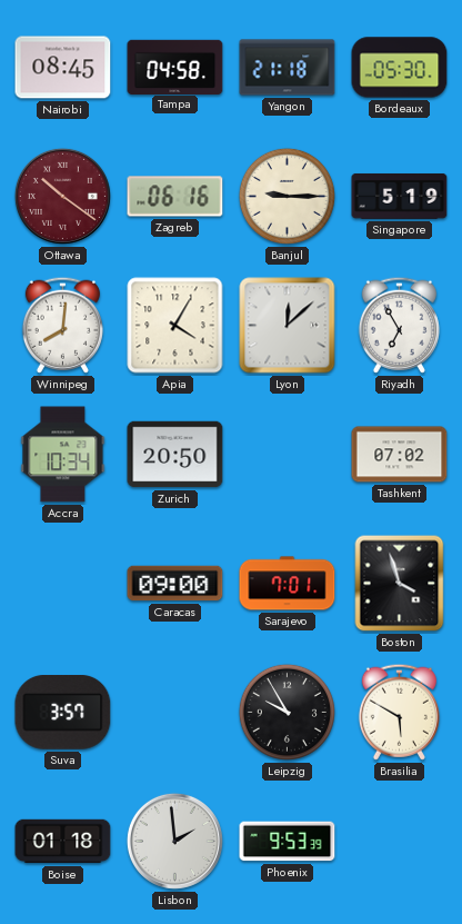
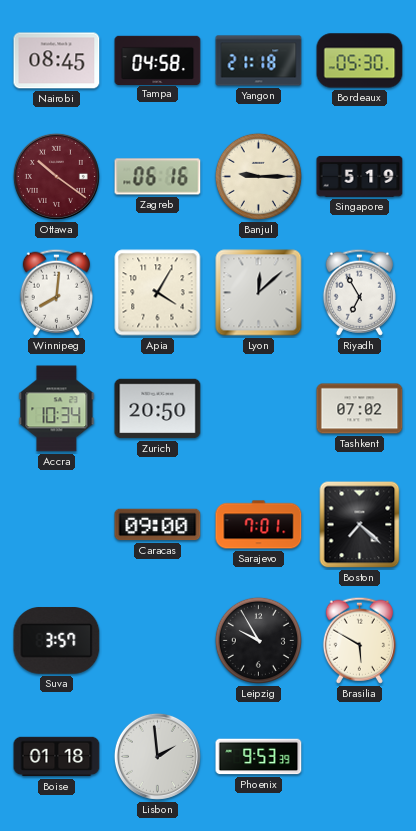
Boston: 3:57 -> 7:22
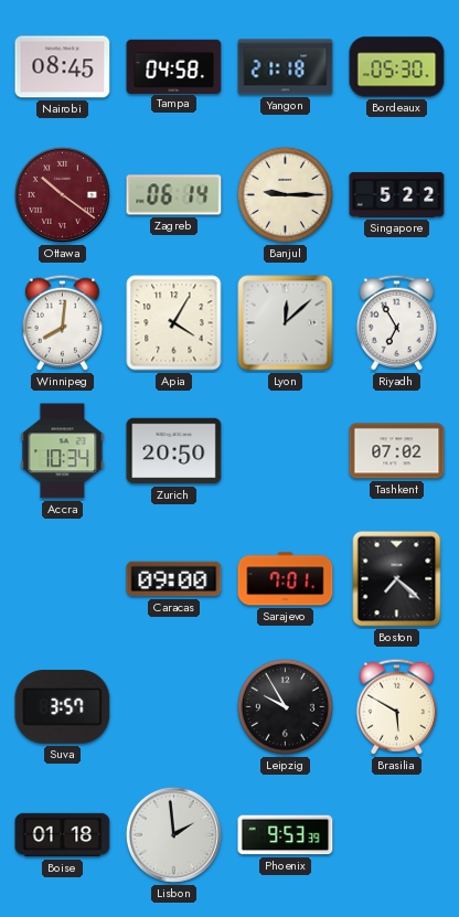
Zagreb: 06:16 -> 06:14
Singapore: 5:19 -> 5:22
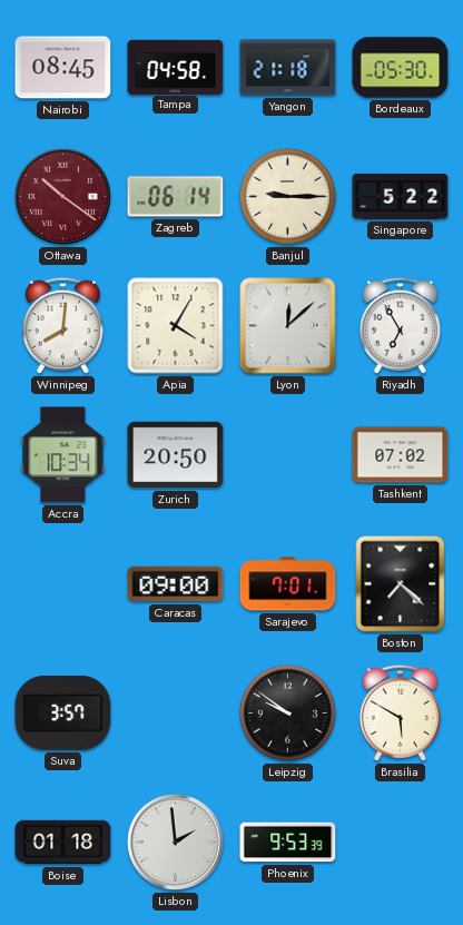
Leipzig: 9:55 -> 9:51
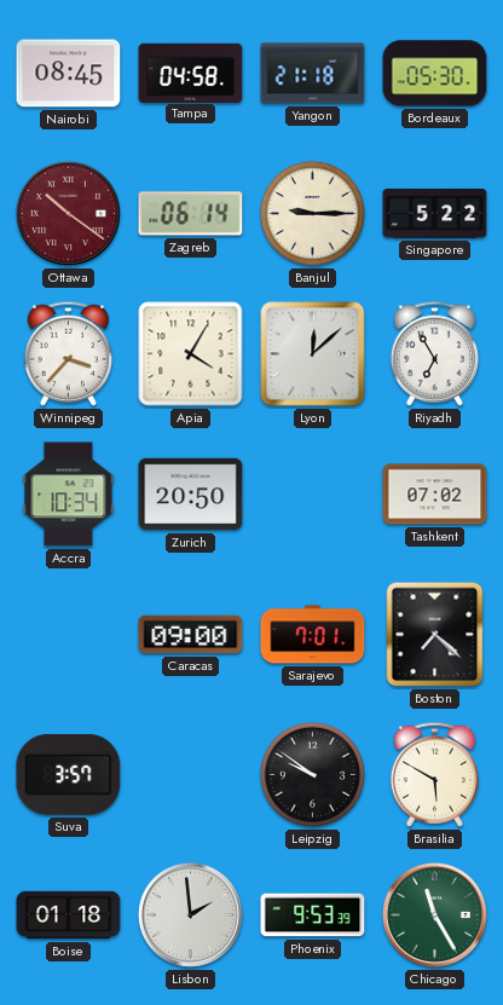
Winnipeg: 8:01 -> 3:37
Chicago: none -> 11:25
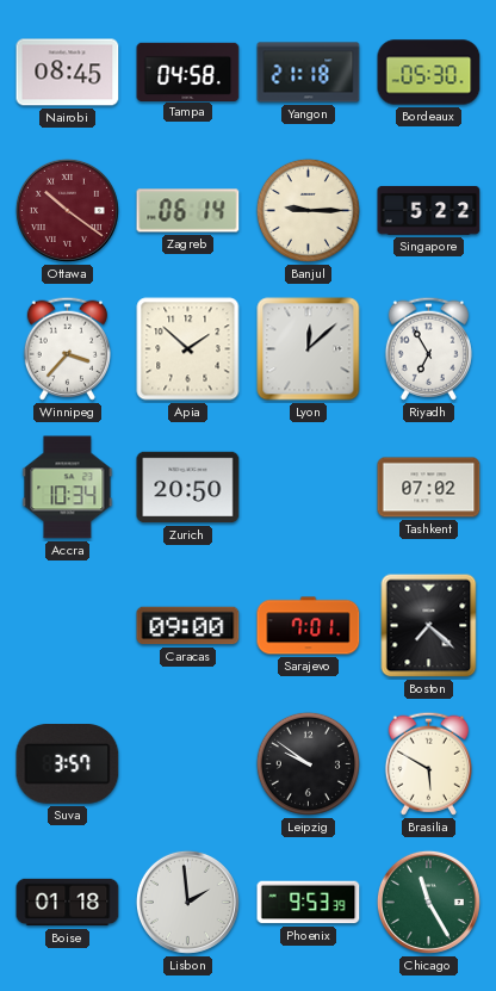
Apia: 4:05 -> 1:52
